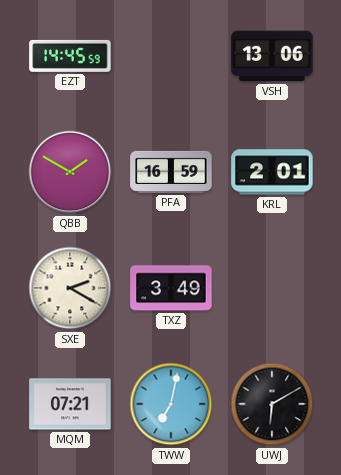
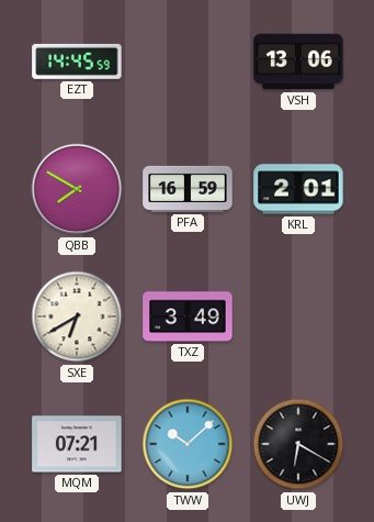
QBB: 1:50 -> 7:50
SXE: 2:20 -> 6:40
TWW: 7:02 -> 10:08
UWJ: 6:10 -> 6:20
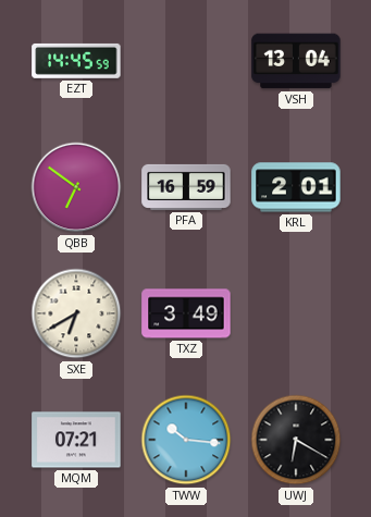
VSH: 13:06 -> 13:04
QBB: 7:50 -> 6:51
TWW: 10:08 -> 10:16
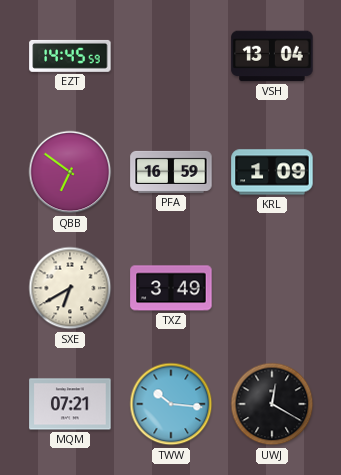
KRL: 2:01 -> 1:09
UWJ: 6:20 -> 12:20
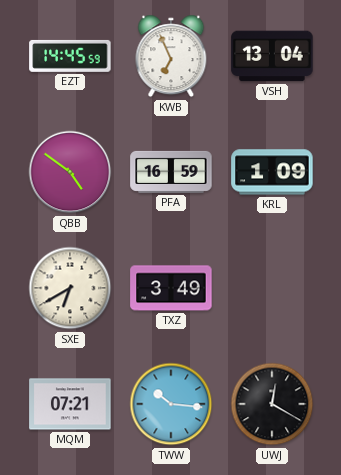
KWB: none -> 6:56
QBB: 6:51 -> 4:51
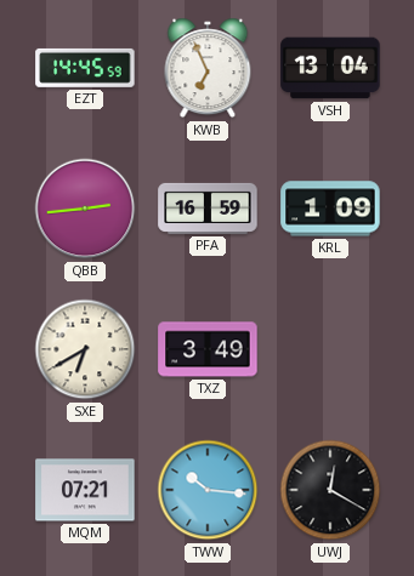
QBB: 4:51 -> 2:44
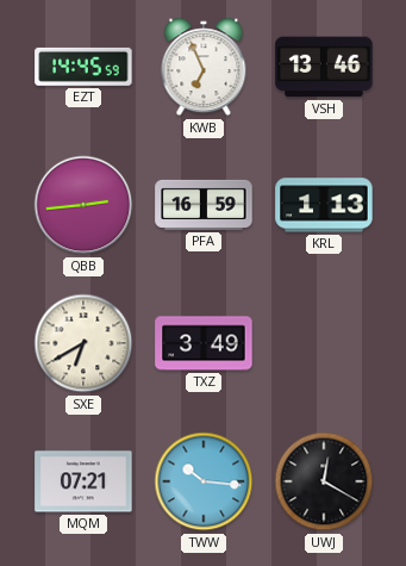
VSH: 13:04 -> 13:46
KRL: 1:09 -> 1:13
